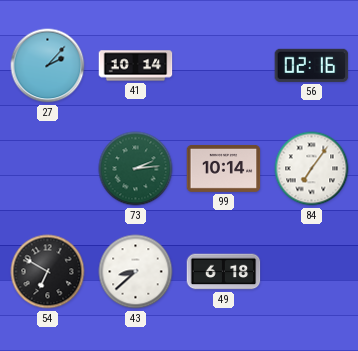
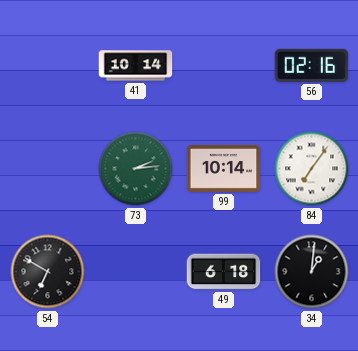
27: 2:07 -> none
43: 8:38 -> none
34: none -> 1:01
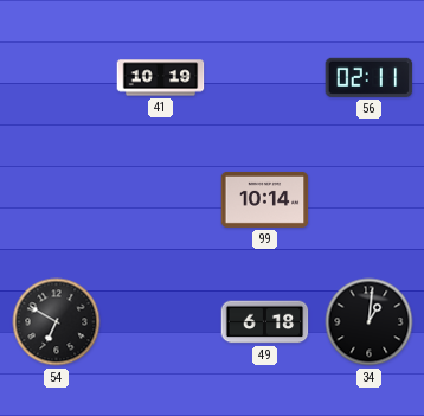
41: 10:14 -> 10:19
56: 02:16 -> 02:11
73: 2:14 -> none
84: 7:06 -> none
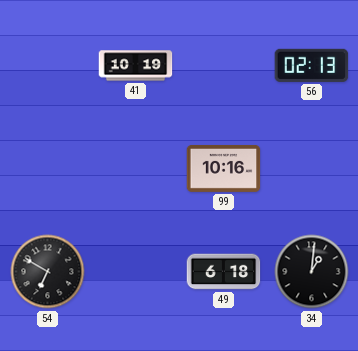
56: 02:11 -> 02:13
99: 10:14 -> 10:16
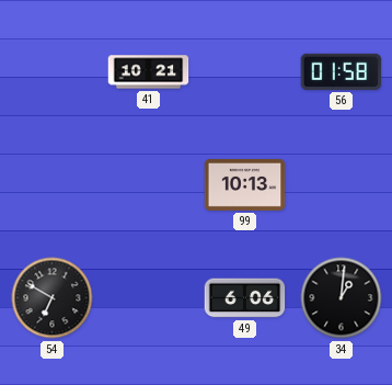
41: 10:19 -> 10:21
56: 02:13 -> 01:58
99: 10:16 -> 10:13
49: 6:18 -> 6:06
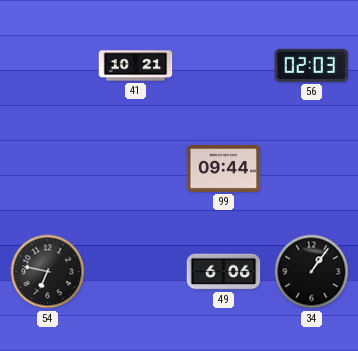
56: 01:58 -> 02:03
99: 10:13 -> 09:44
54: 6:50 -> 6:47
34: 1:01 -> 1:06
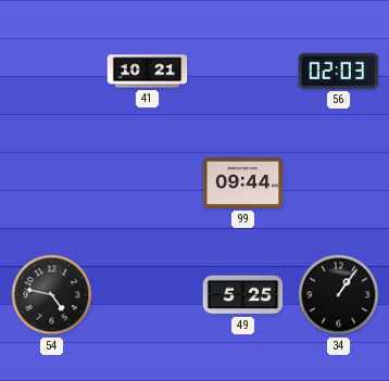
54: 6:47 -> 4:47
49: 6:06 -> 5:25
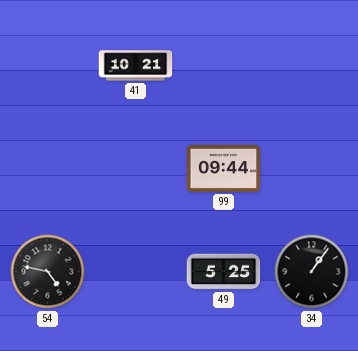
56: 02:03 -> none
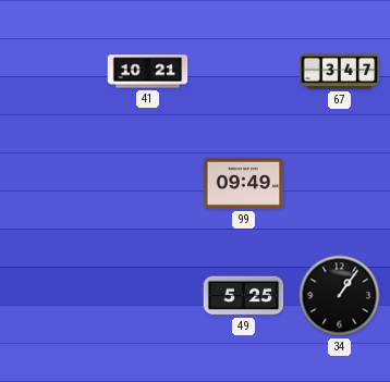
67: none -> 3:47
99: 09:44 -> 09:49
54: 4:47 -> none
